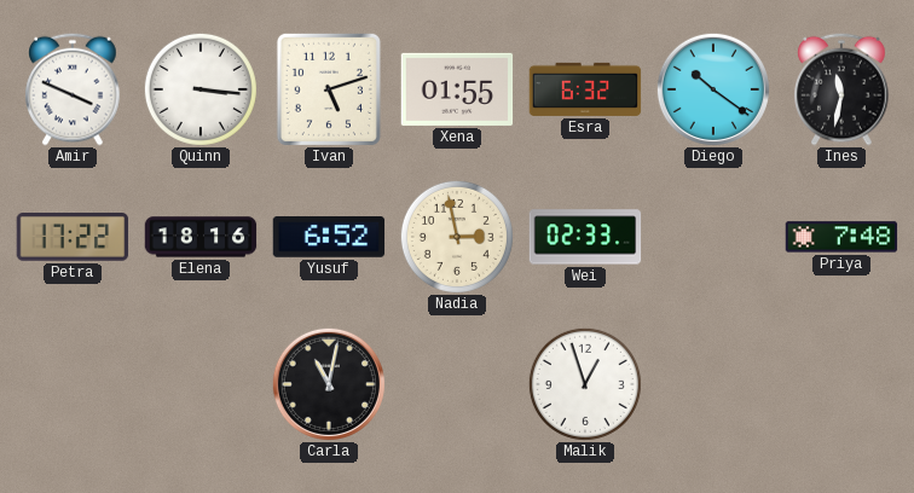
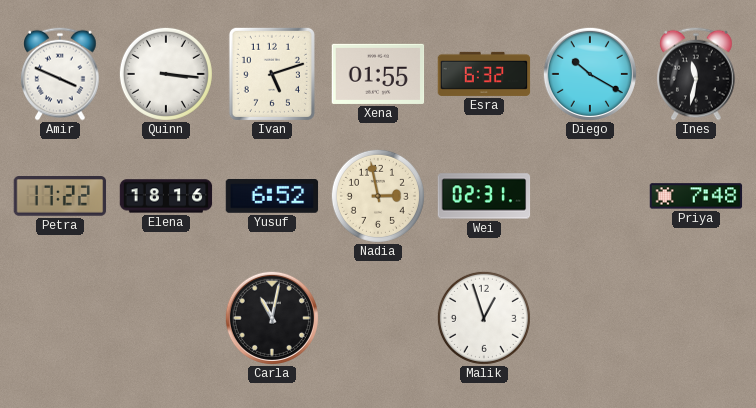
Diego: 10:21 -> 10:20
Wei: 02:33 -> 02:31
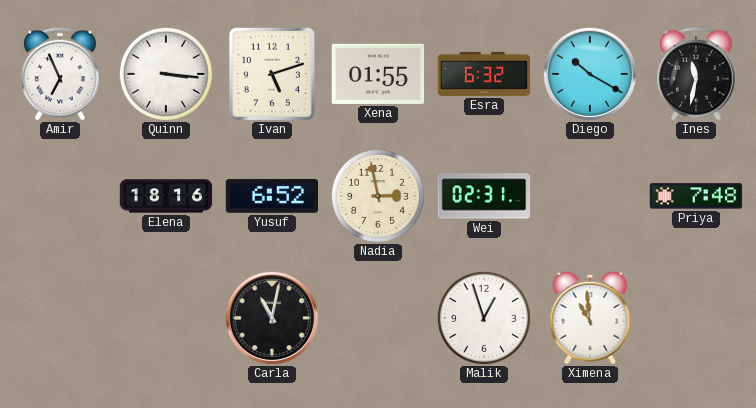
Amir: 3:49 -> 6:56
Petra: 17:22 -> none
Ximena: none -> 10:59
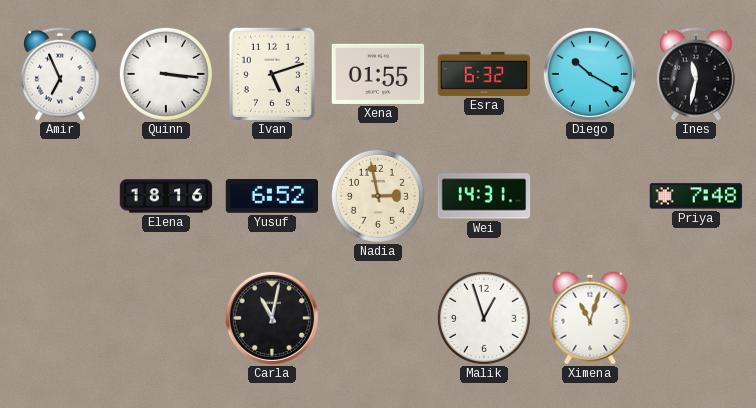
Wei: 02:31 -> 14:31
Ximena: 10:59 -> 11:03
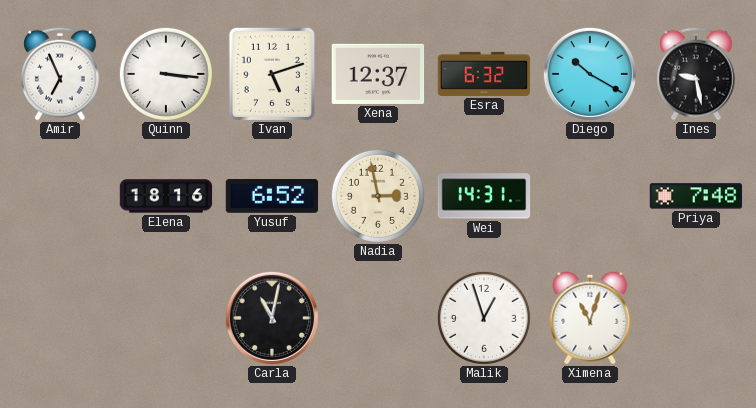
Xena: 01:55 -> 12:37
Ines: 11:32 -> 9:28
